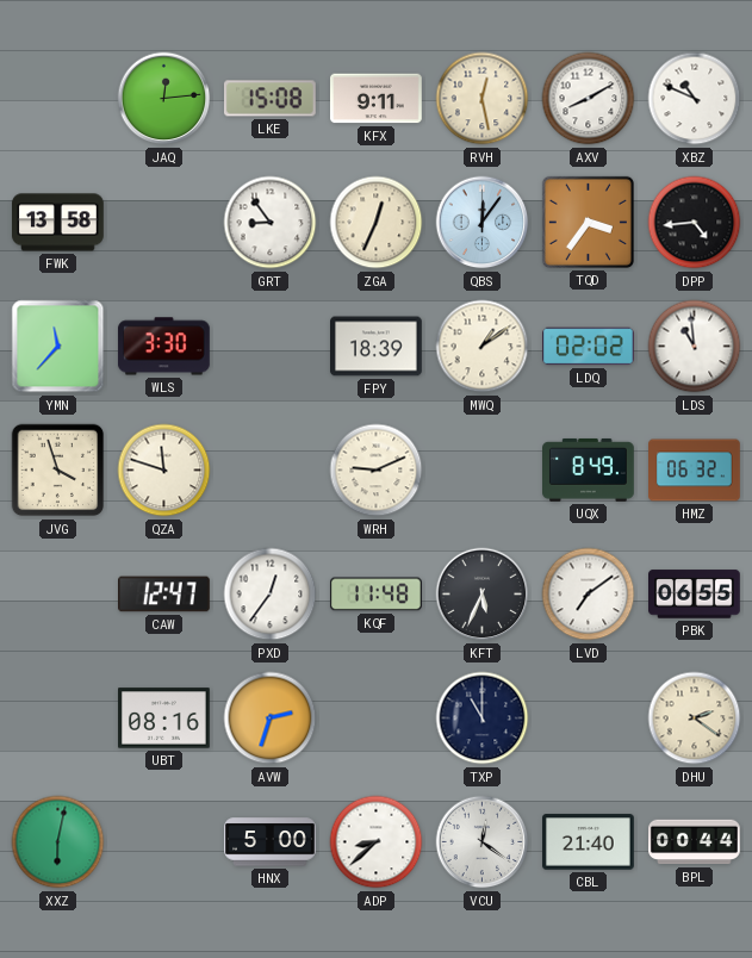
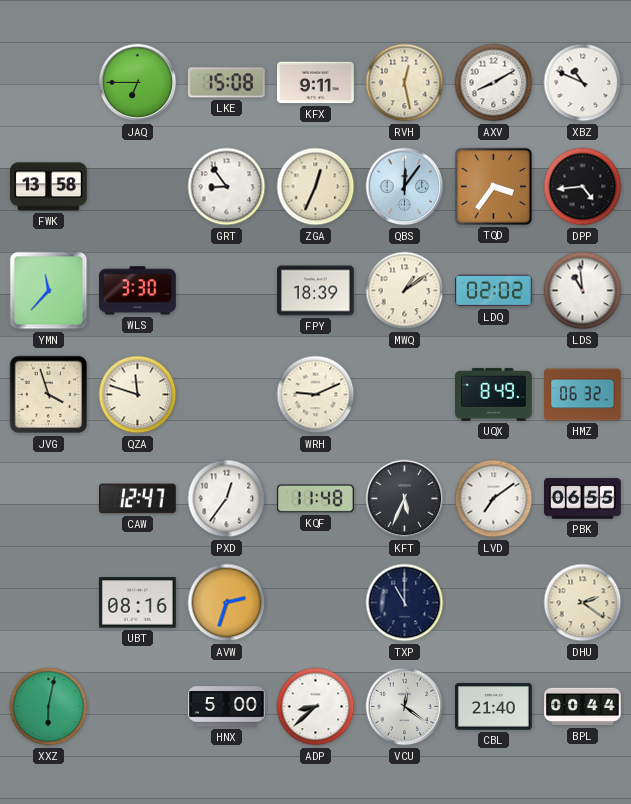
JAQ: 12:14 -> 6:45
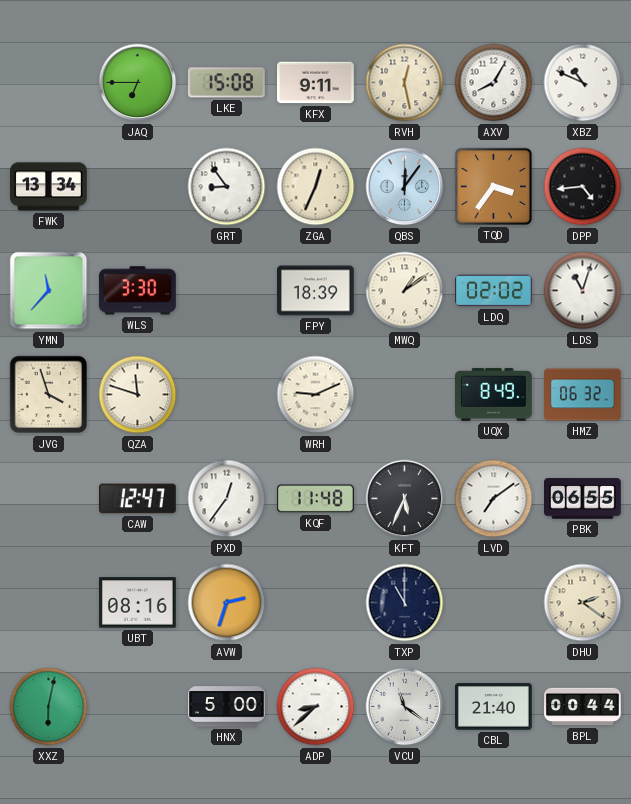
AXV: 8:10 -> 8:05
FWK: 13:58 -> 13:34
LDS: 10:59 -> 11:03
VCU: 12:21 -> 11:21
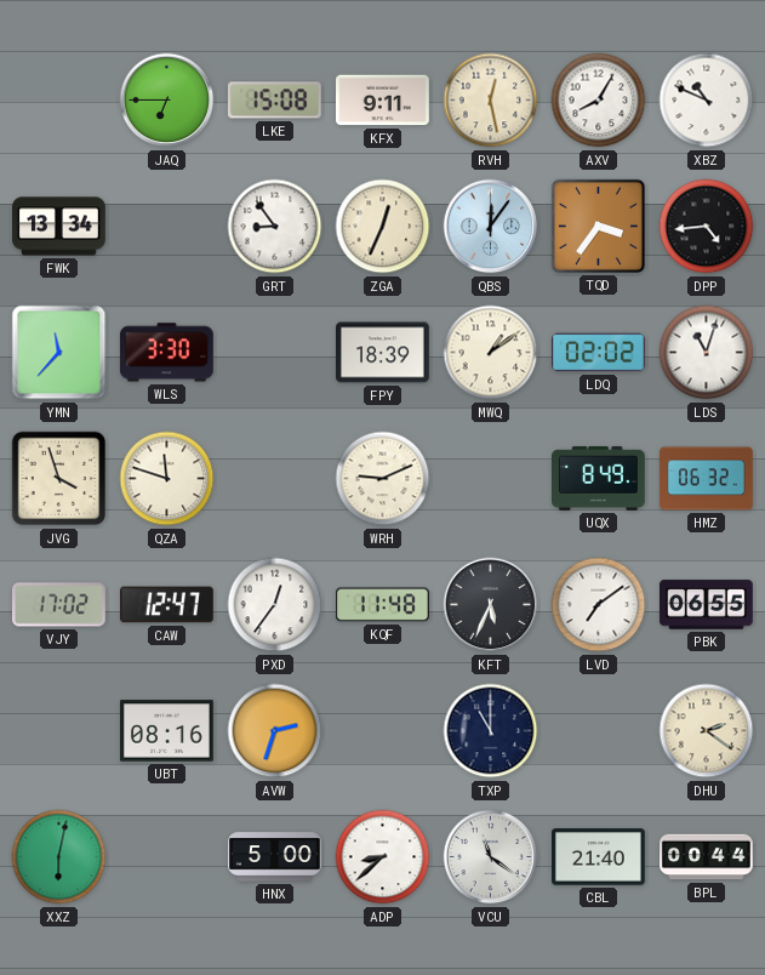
VJY: none -> 17:02
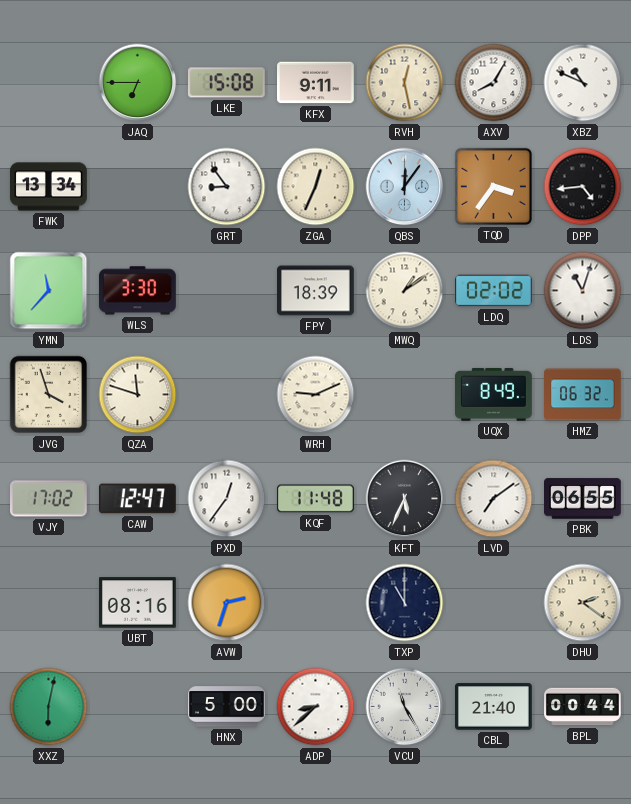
VCU: 11:21 -> 11:25
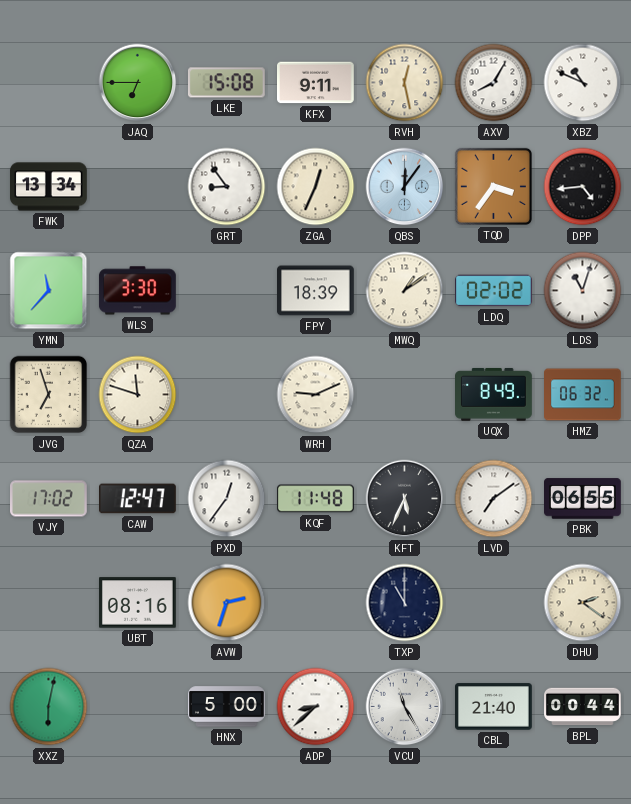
JVG: 3:57 -> 6:57
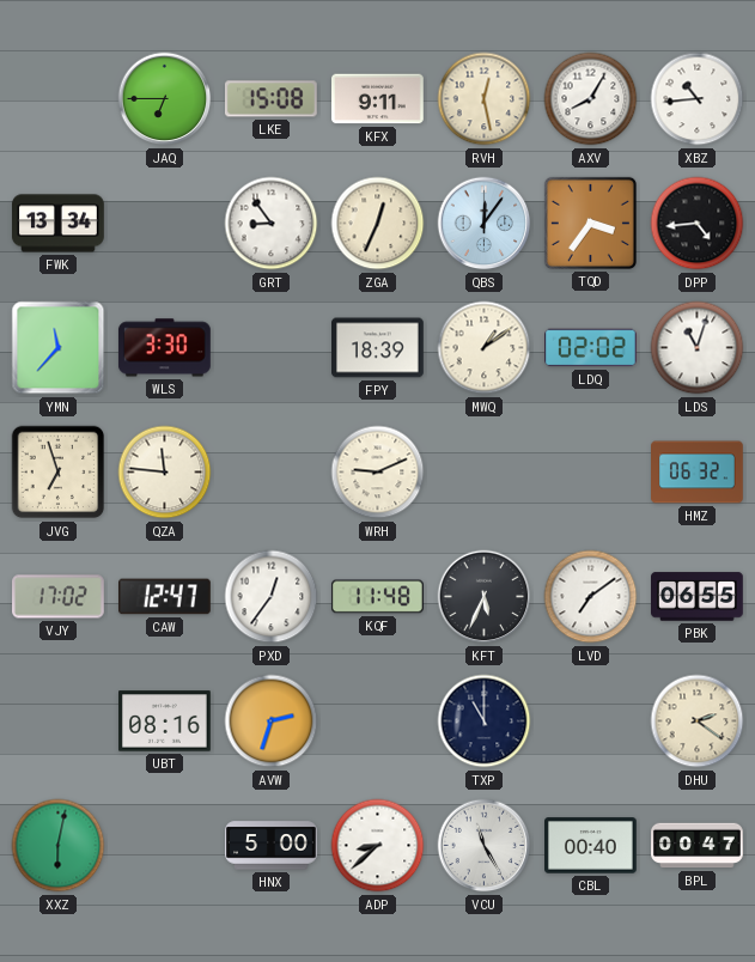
XBZ: 10:49 -> 10:44
QZA: 11:48 -> 11:46
UQX: 8:49 -> none
CBL: 21:40 -> 00:40
BPL: 00:44 -> 00:47
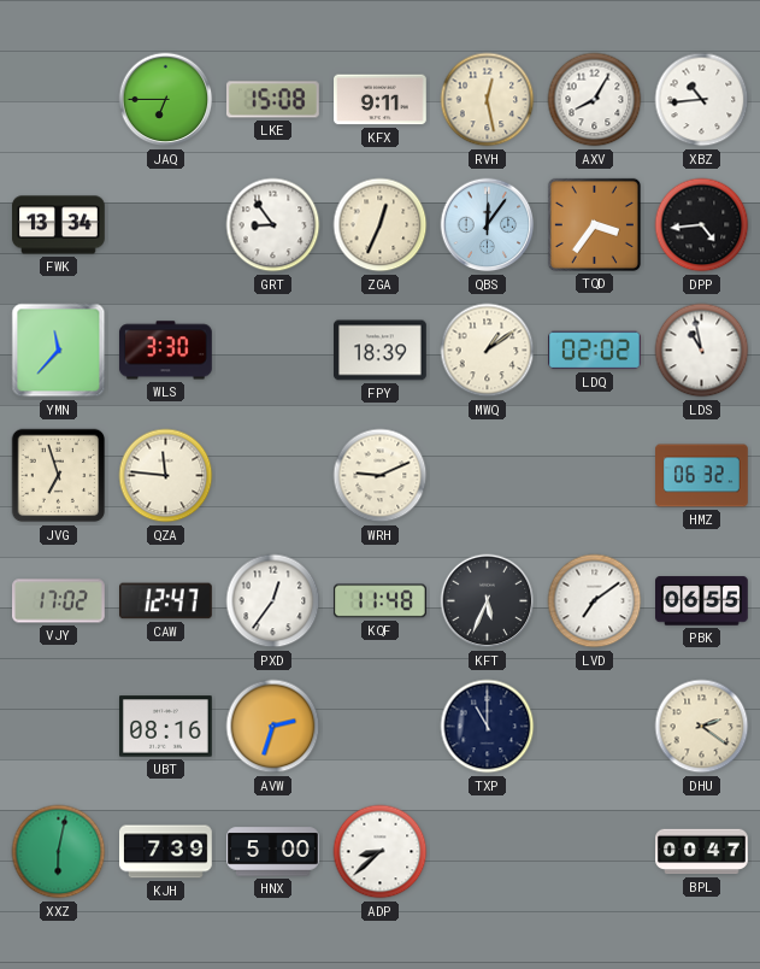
LDS: 11:03 -> 10:58
KJH: none -> 7:39
VCU: 11:25 -> none
CBL: 00:40 -> none
